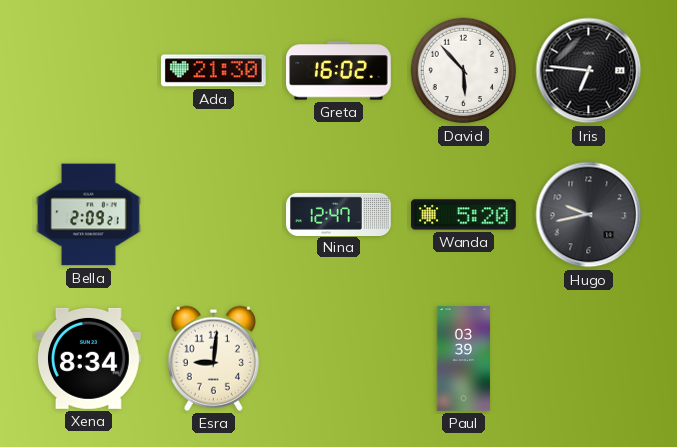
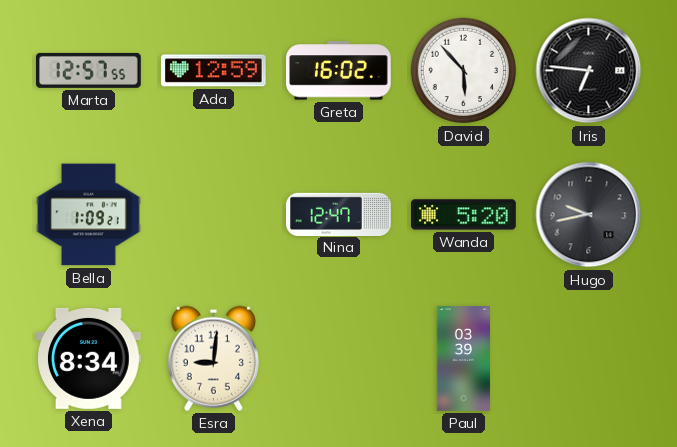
Marta: none -> 12:57
Ada: 21:30 -> 12:59
Bella: 2:09 -> 1:09
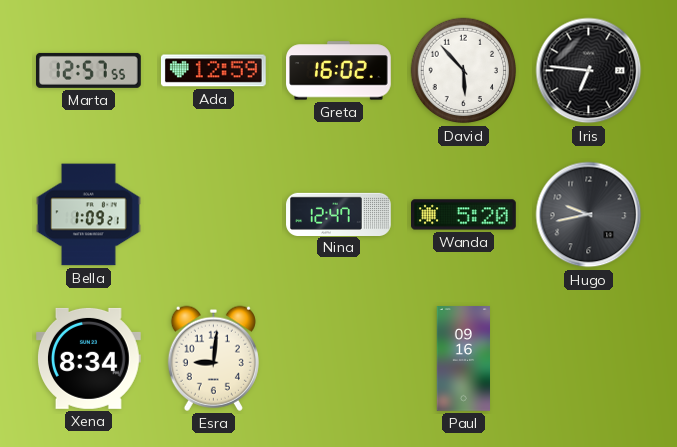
Paul: 03:39 -> 09:16
